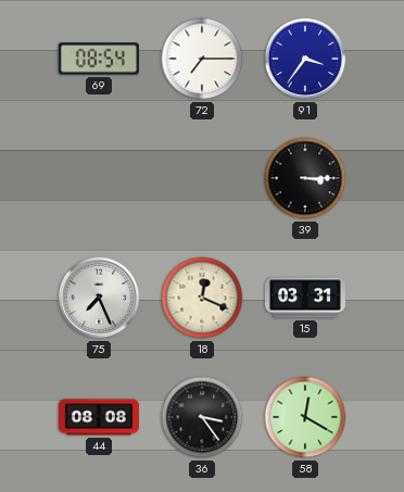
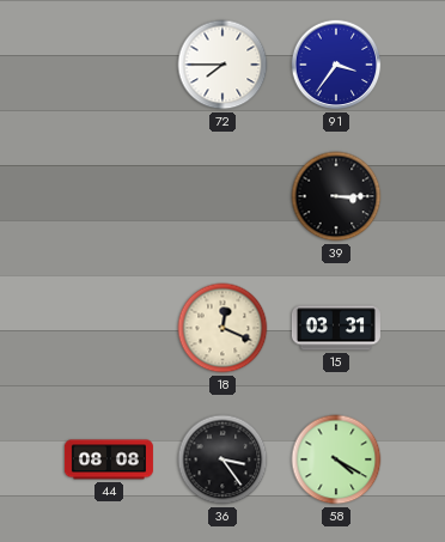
69: 08:54 -> none
72: 7:15 -> 7:45
75: 7:26 -> none
58: 12:20 -> 4:20
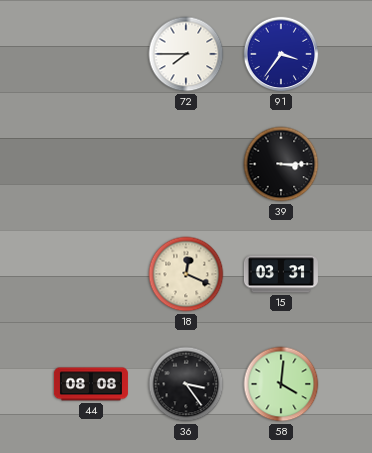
58: 4:20 -> 4:01
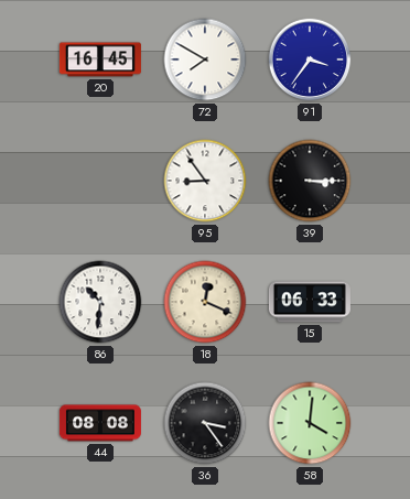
20: none -> 16:45
72: 7:45 -> 7:50
95: none -> 8:54
86: none -> 10:31
15: 03:31 -> 06:33
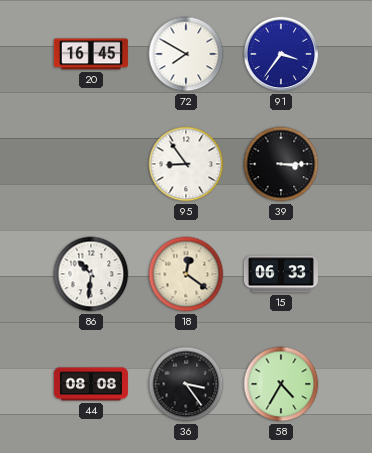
18: 12:19 -> 12:21
58: 4:01 -> 4:35
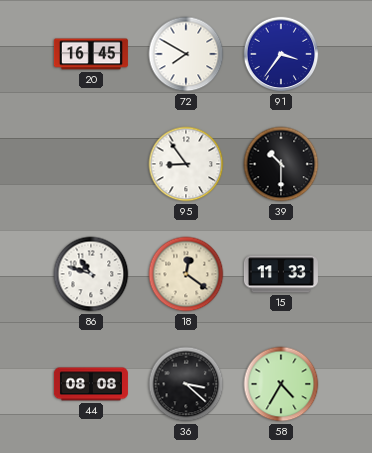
39: 3:15 -> 10:30
86: 10:31 -> 10:48
15: 06:33 -> 11:33
36: 3:24 -> 3:22
